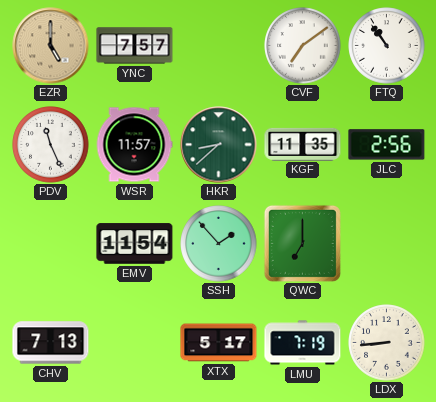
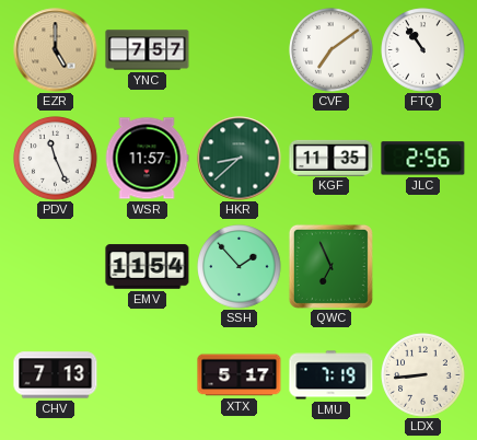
QWC: 7:00 -> 6:56
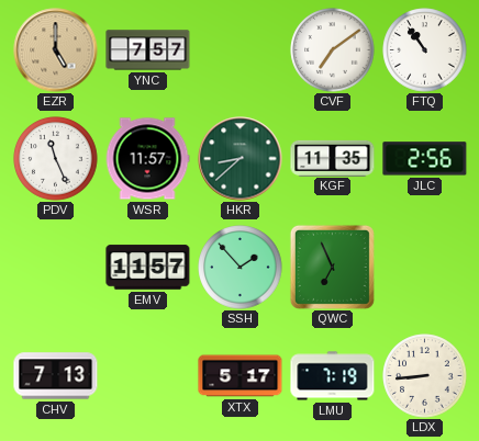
EMV: 11:54 -> 11:57
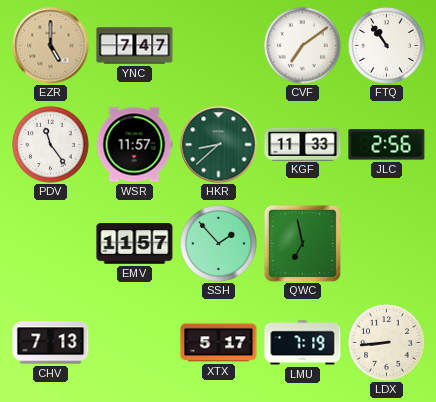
YNC: 7:57 -> 7:47
PDV: 11:26 -> 11:24
KGF: 11:35 -> 11:33
QWC: 6:56 -> 6:58
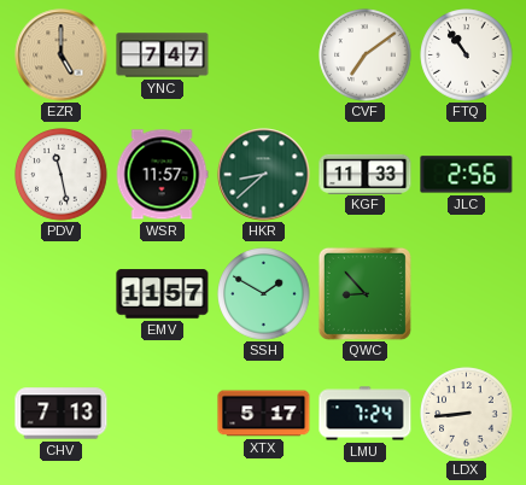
PDV: 11:24 -> 11:28
SSH: 1:53 -> 1:50
QWC: 6:58 -> 8:53
LMU: 7:19 -> 7:24
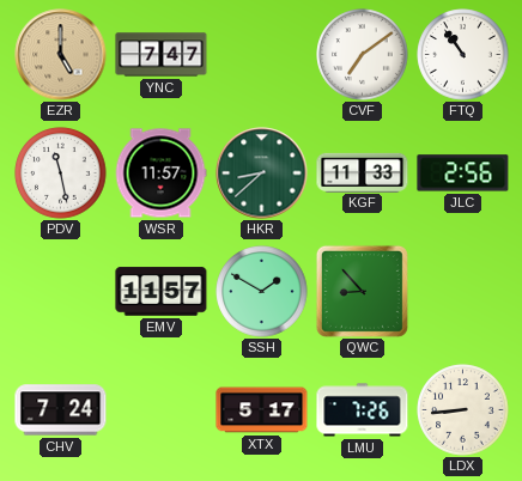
CHV: 7:13 -> 7:24
LMU: 7:24 -> 7:26
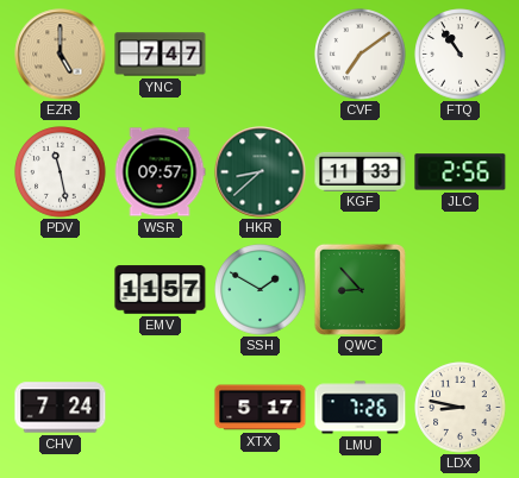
WSR: 11:57 -> 09:57
LDX: 8:44 -> 8:47
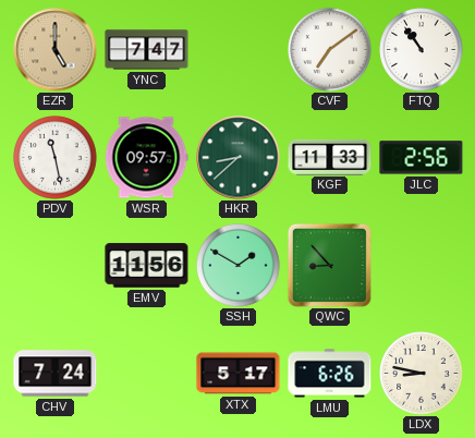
EMV: 11:57 -> 11:56
LMU: 7:26 -> 6:26
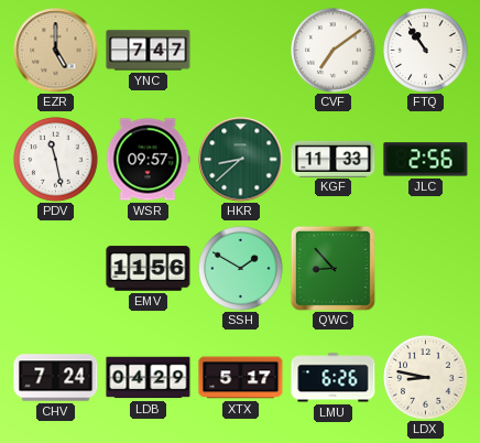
LDB: none -> 04:29
